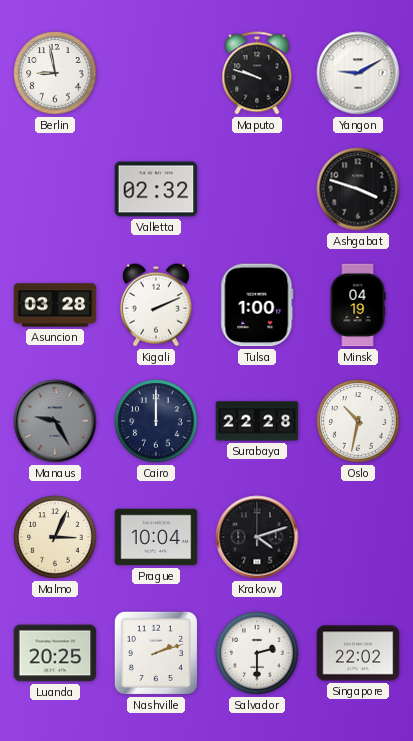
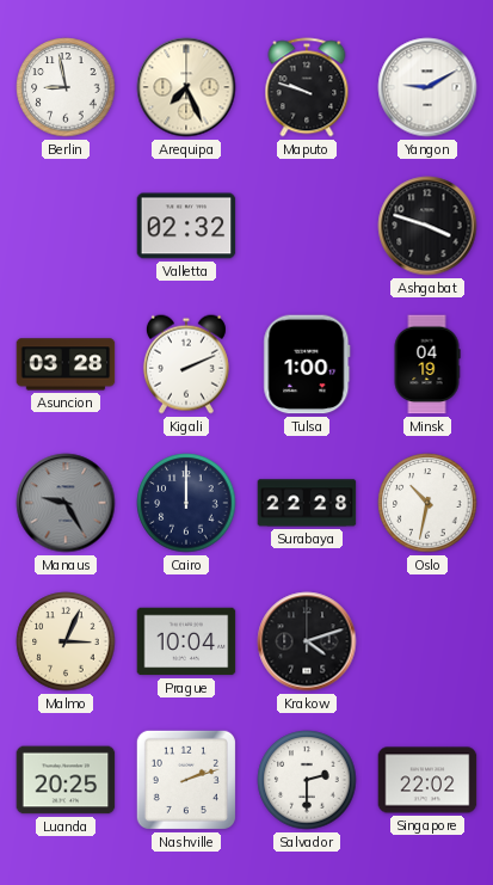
Arequipa: none -> 7:26
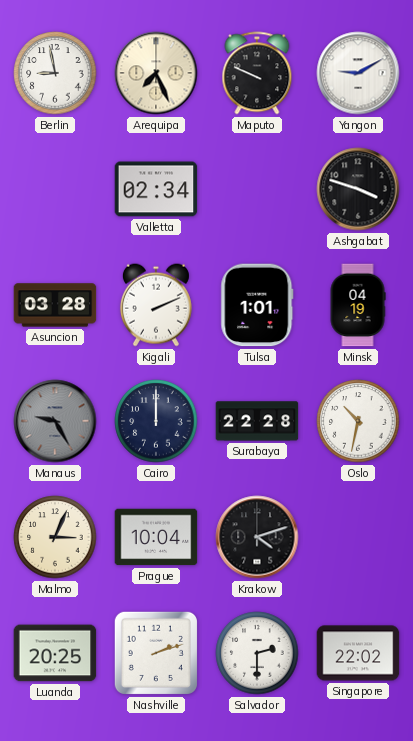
Maputo: 9:48 -> 9:49
Valletta: 02:32 -> 02:34
Tulsa: 1:00 -> 1:01
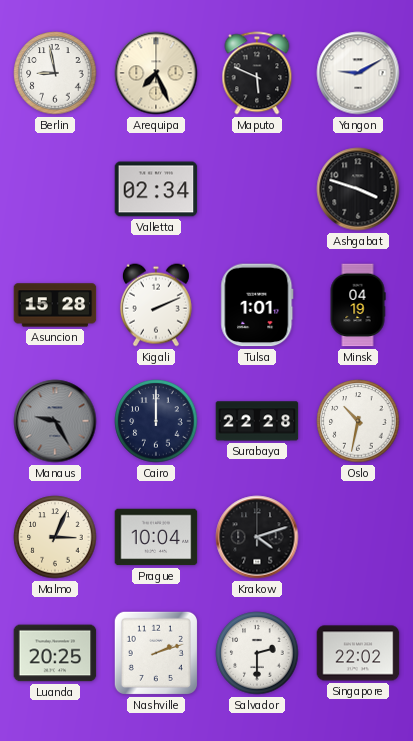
Maputo: 9:49 -> 5:49
Asuncion: 03:28 -> 15:28
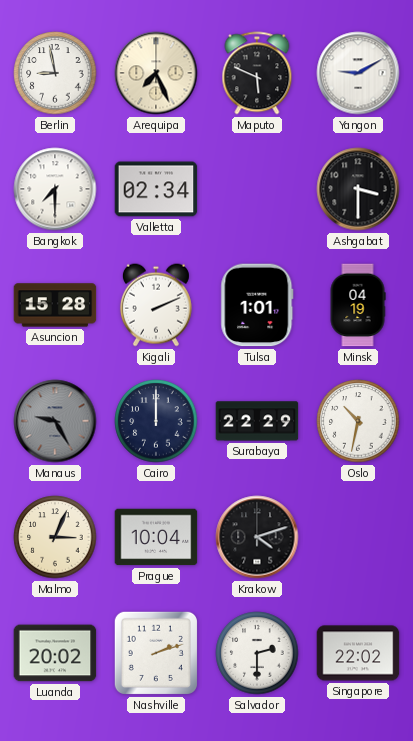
Bangkok: none -> 7:30
Ashgabat: 3:48 -> 3:30
Surabaya: 22:28 -> 22:29
Luanda: 20:25 -> 20:02
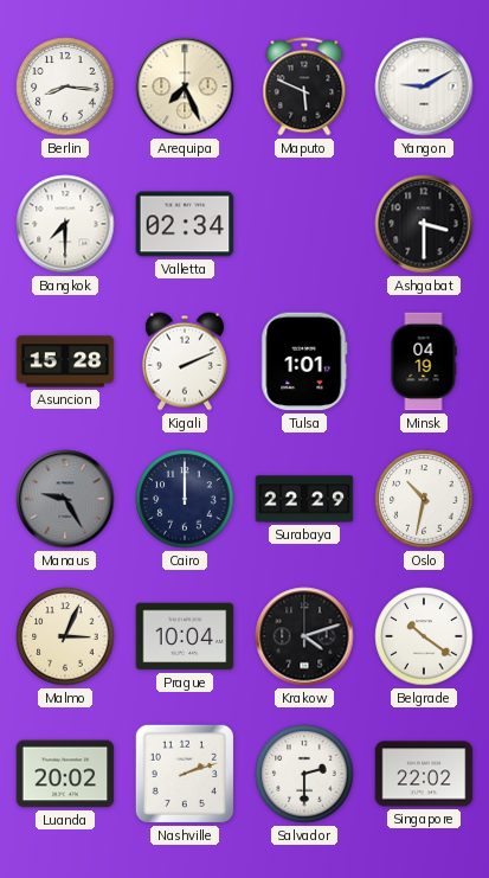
Berlin: 8:58 -> 8:16
Belgrade: none -> 10:21
